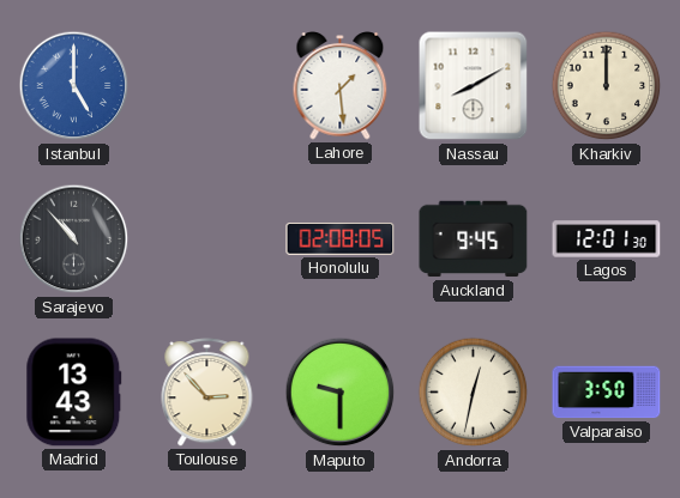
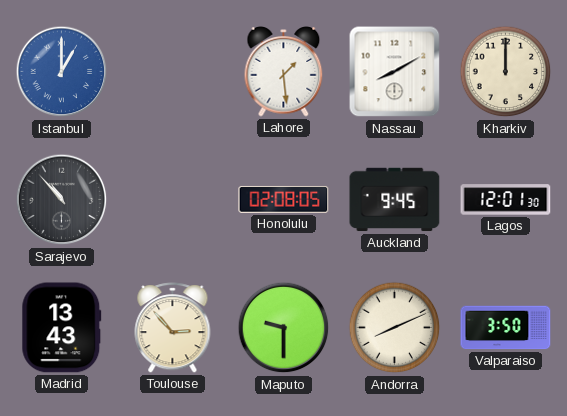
Istanbul: 5:00 -> 1:00
Andorra: 12:32 -> 8:11
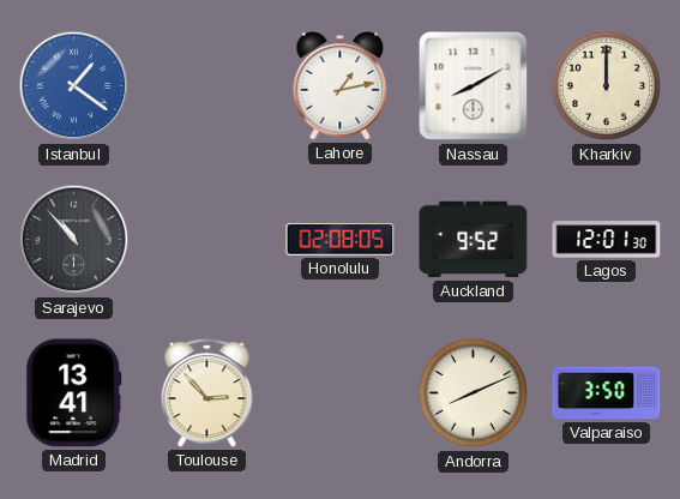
Istanbul: 1:00 -> 1:21
Lahore: 1:29 -> 1:13
Auckland: 9:45 -> 9:52
Madrid: 13:43 -> 13:41
Maputo: 9:30 -> none
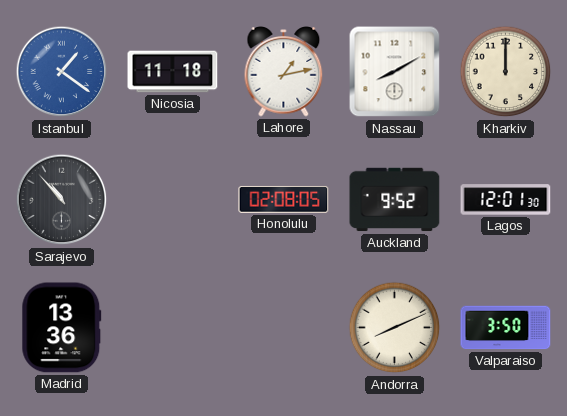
Nicosia: none -> 11:18
Madrid: 13:41 -> 13:36
Toulouse: 2:53 -> none
